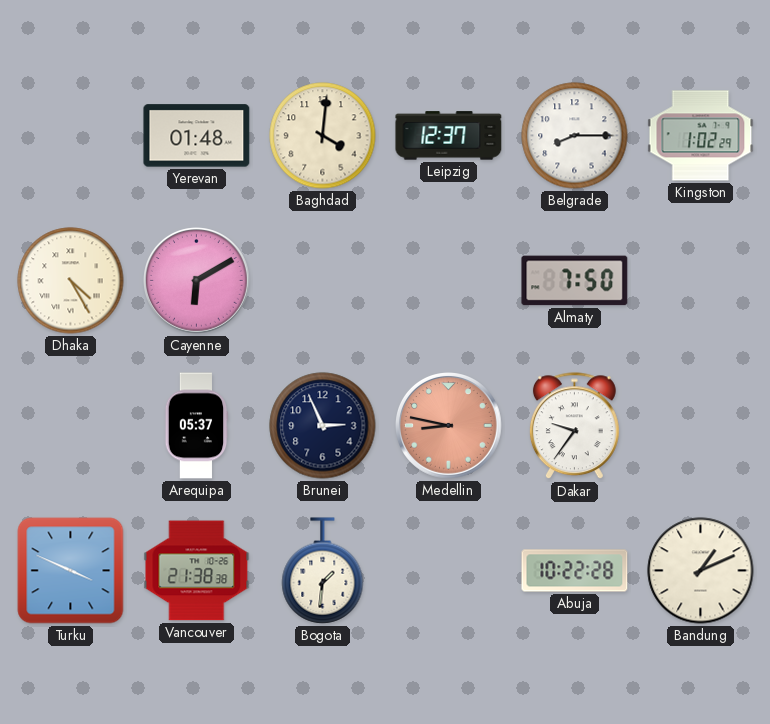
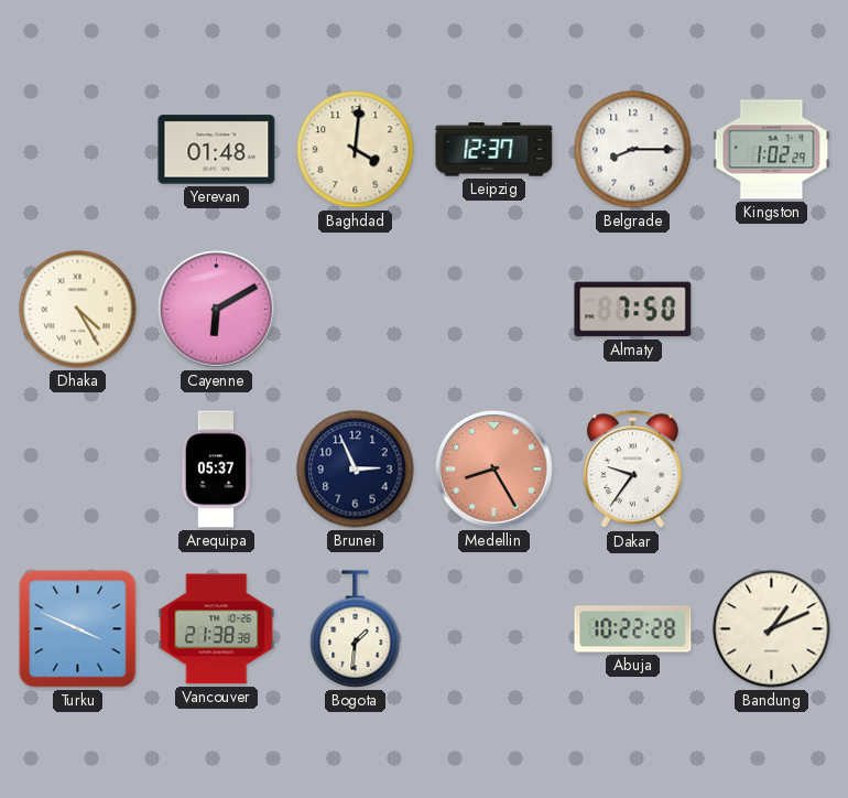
Medellin: 8:47 -> 8:25
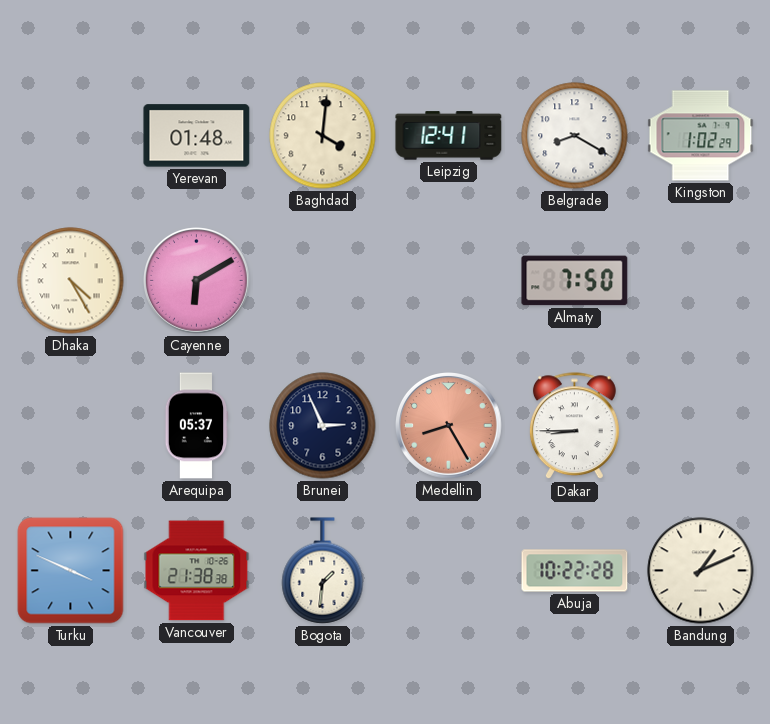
Leipzig: 12:37 -> 12:41
Belgrade: 8:15 -> 8:20
Dakar: 9:36 -> 8:45
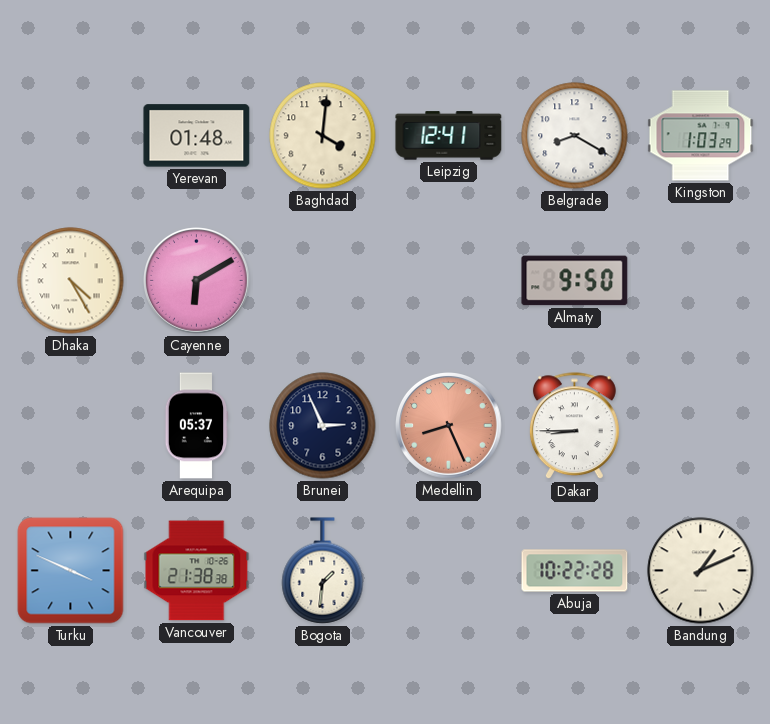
Kingston: 1:02 -> 1:03
Almaty: 7:50 -> 9:50
Medellin: 8:25 -> 8:26
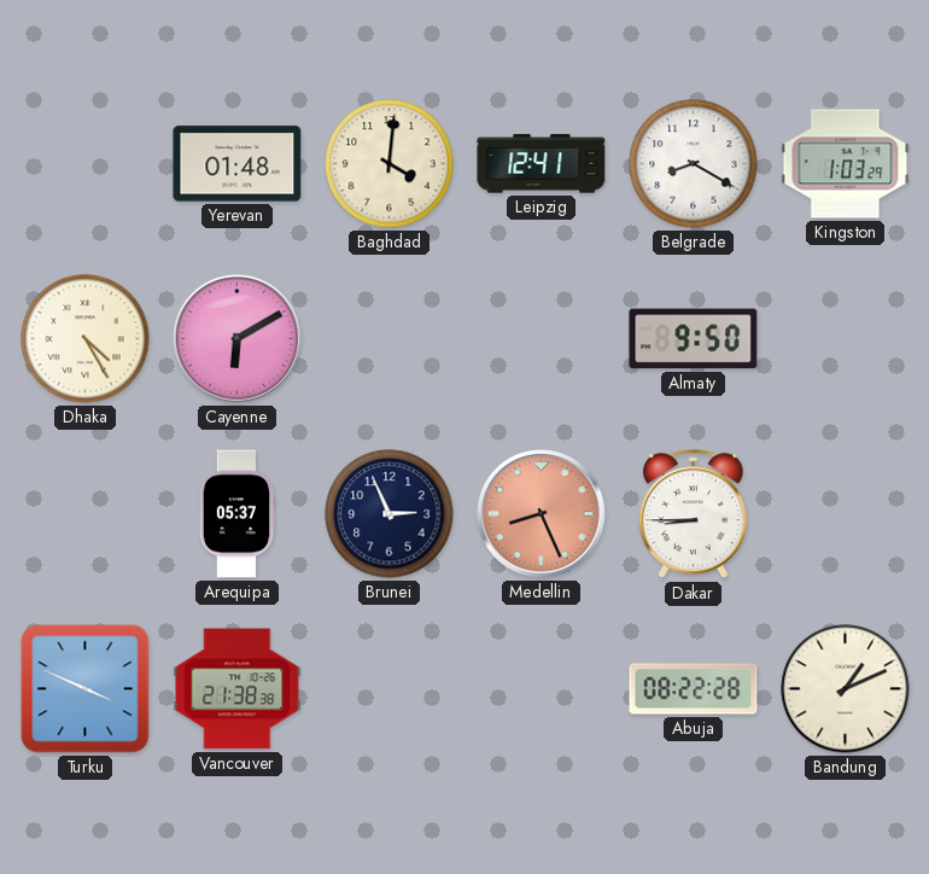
Bogota: 1:31 -> none
Abuja: 10:22 -> 08:22
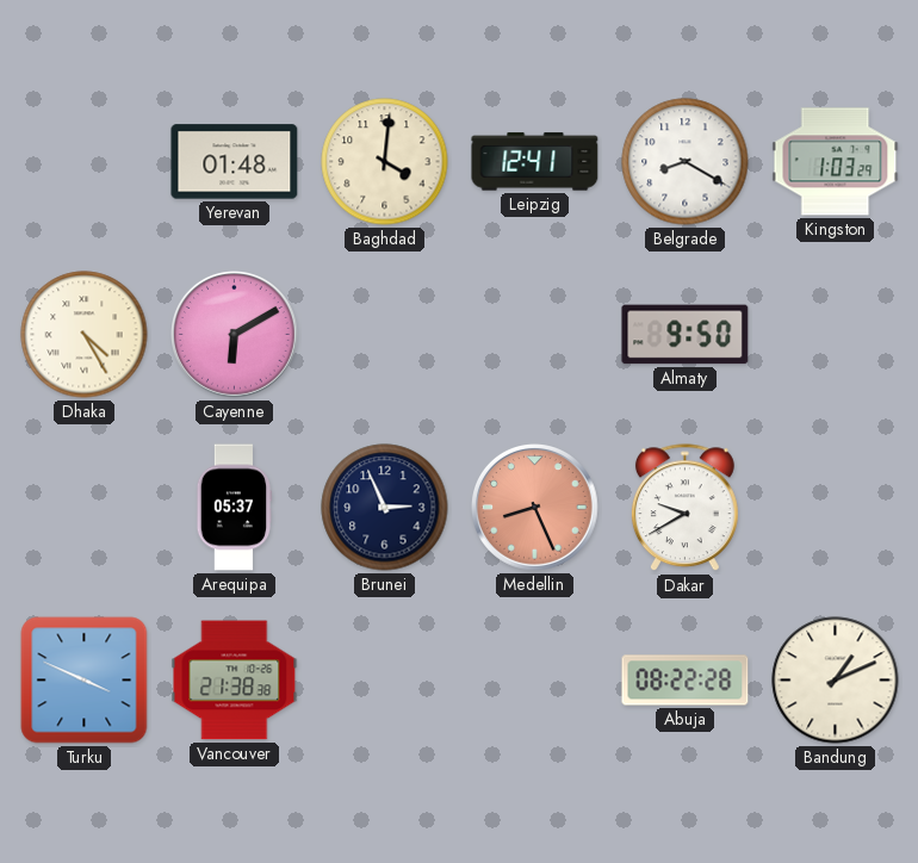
Dakar: 8:45 -> 9:40
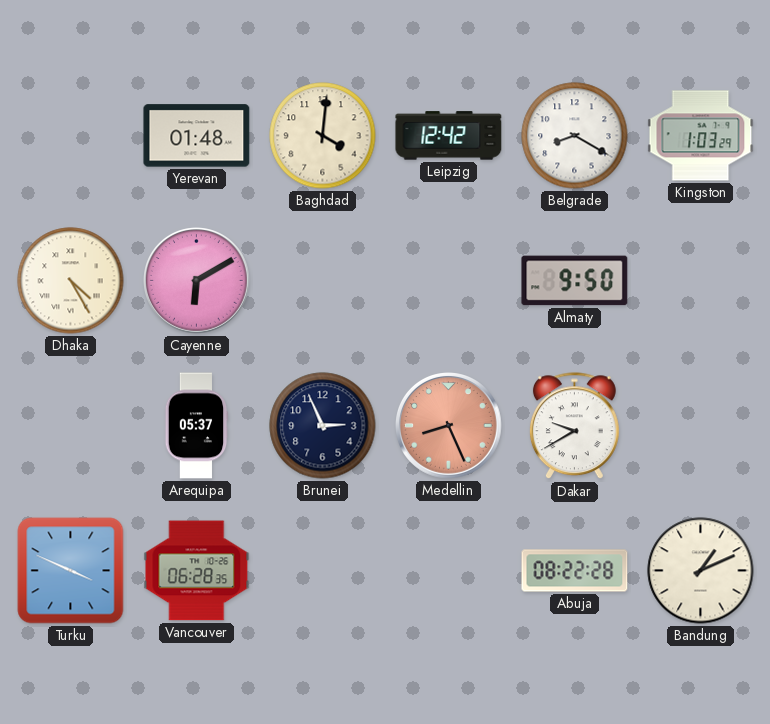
Leipzig: 12:41 -> 12:42
Vancouver: 21:38 -> 06:28
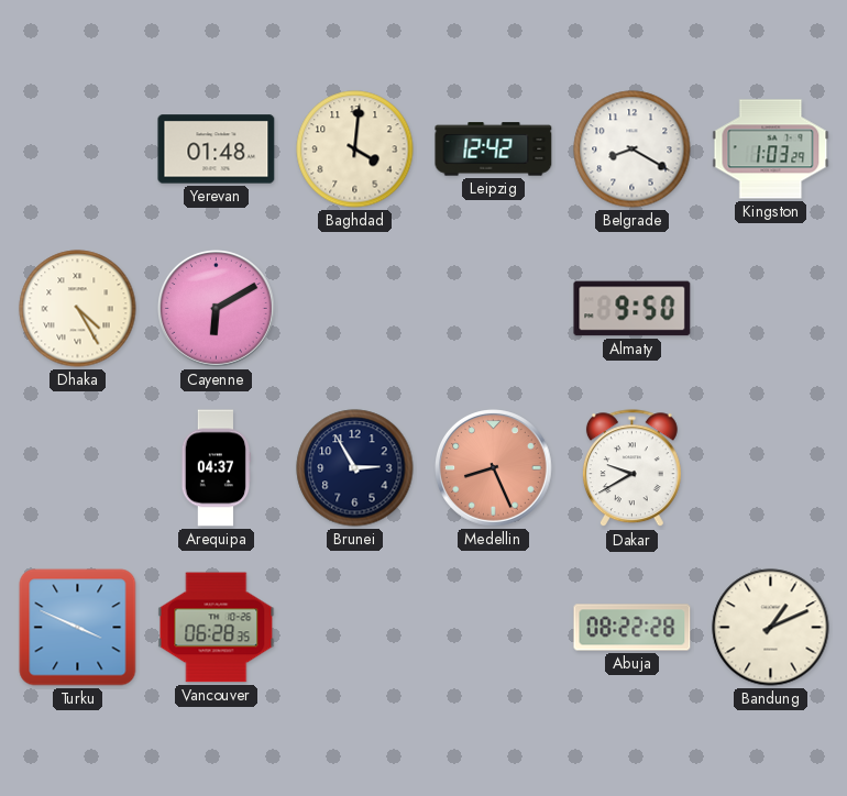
Arequipa: 05:37 -> 04:37
Brunei: 2:56 -> 2:55
